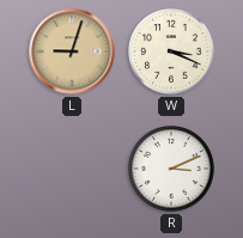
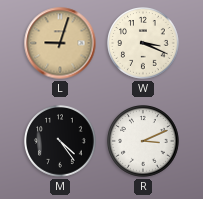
M: none -> 4:24
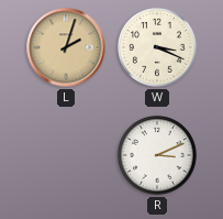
L: 9:03 -> 2:03
M: 4:24 -> none
